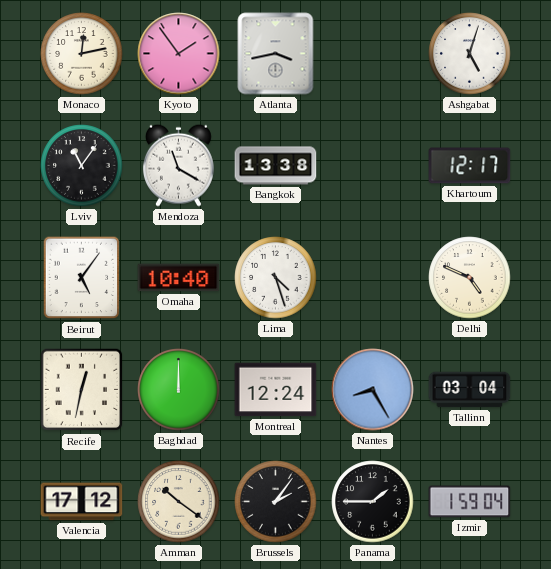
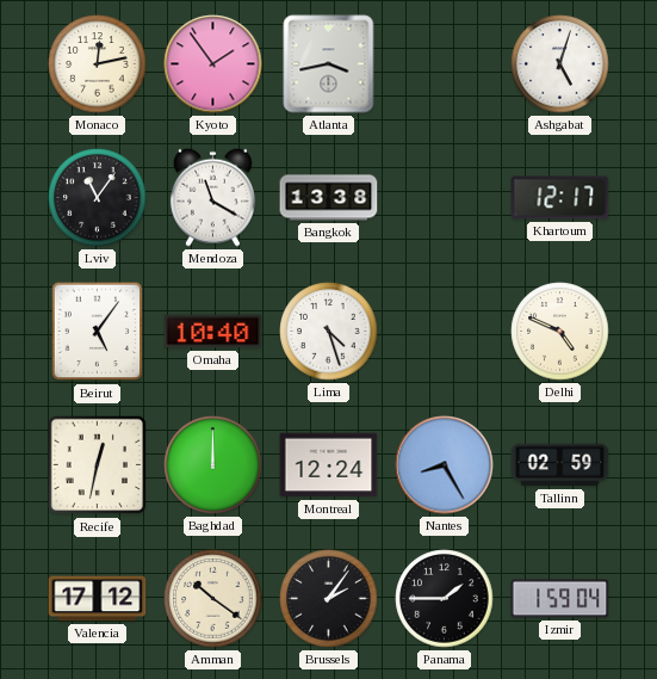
Tallinn: 03:04 -> 02:59
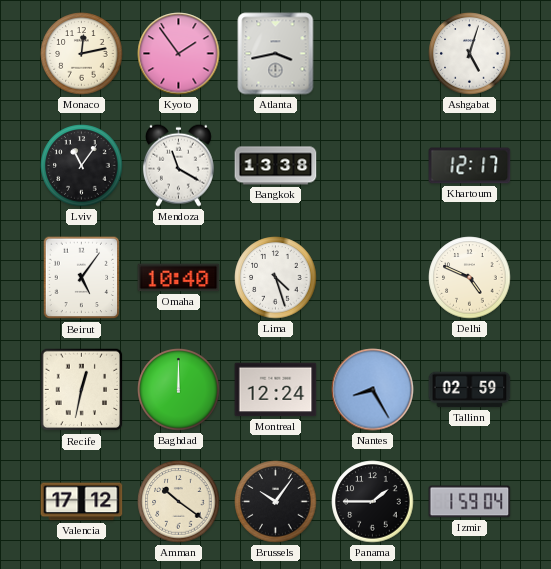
Brussels: 2:06 -> 10:06
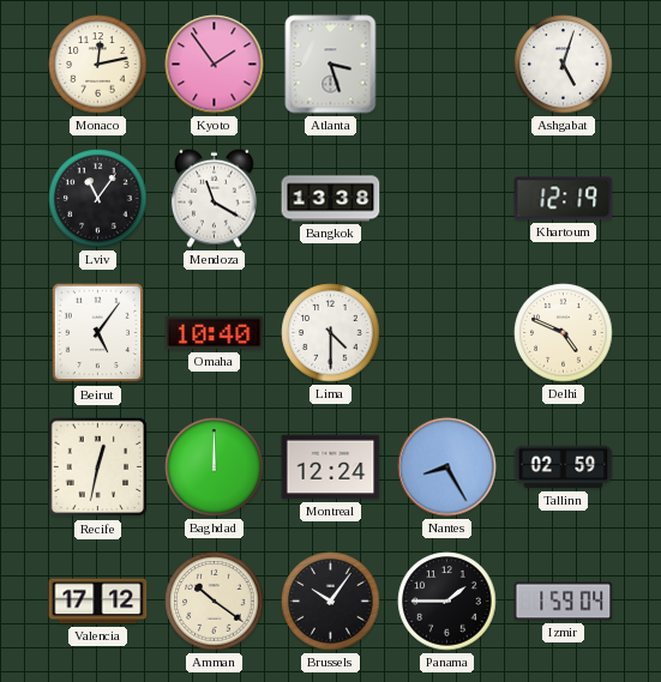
Atlanta: 3:43 -> 3:27
Khartoum: 12:17 -> 12:19
Lima: 4:27 -> 4:30
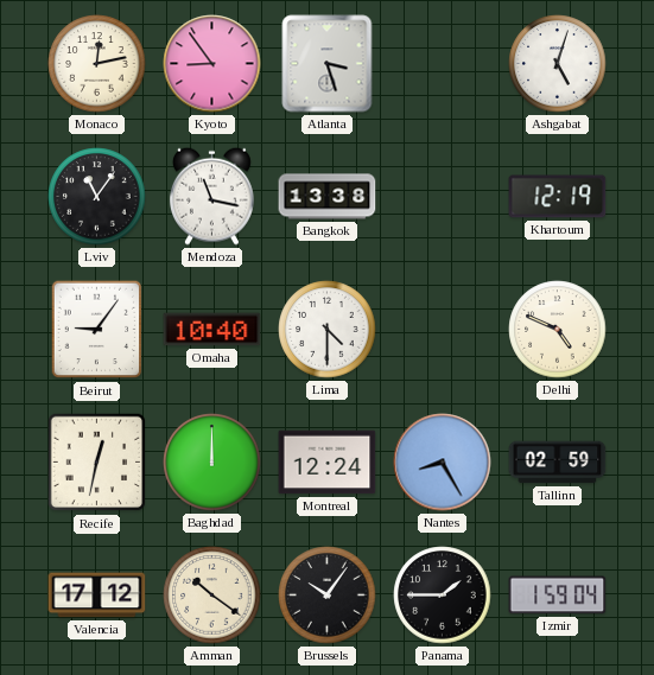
Kyoto: 1:54 -> 8:54
Mendoza: 11:20 -> 11:17
Beirut: 5:06 -> 9:06
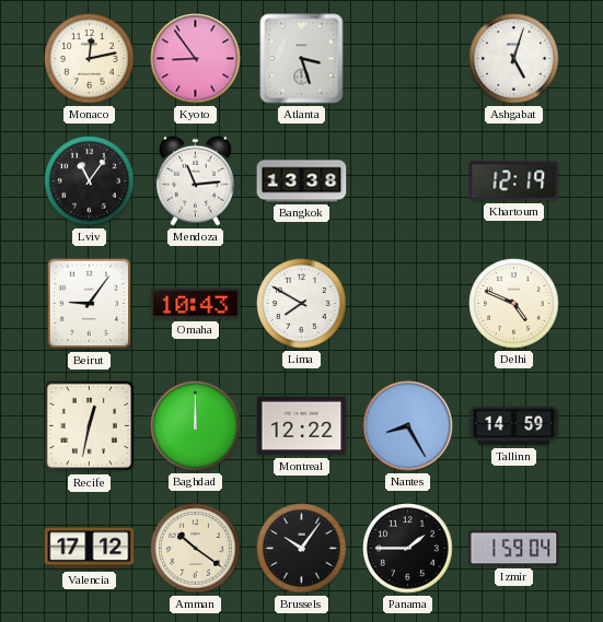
Mendoza: 11:17 -> 11:14
Omaha: 10:40 -> 10:43
Lima: 4:30 -> 7:50
Montreal: 12:24 -> 12:22
Tallinn: 02:59 -> 14:59
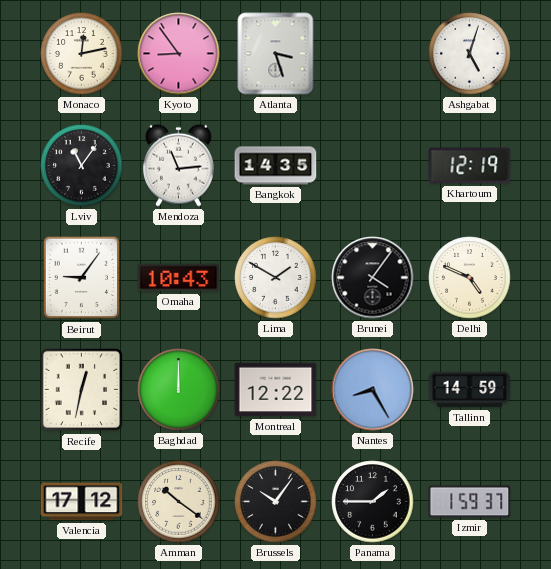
Bangkok: 13:38 -> 14:35
Lima: 7:50 -> 1:50
Brunei: none -> 4:06
Izmir: 1:59:04 -> 1:59:37
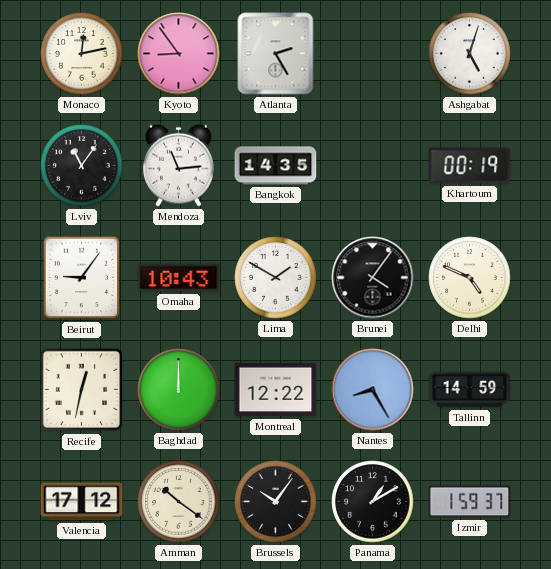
Atlanta: 3:27 -> 2:25
Khartoum: 12:19 -> 00:19
Panama: 1:45 -> 1:10
